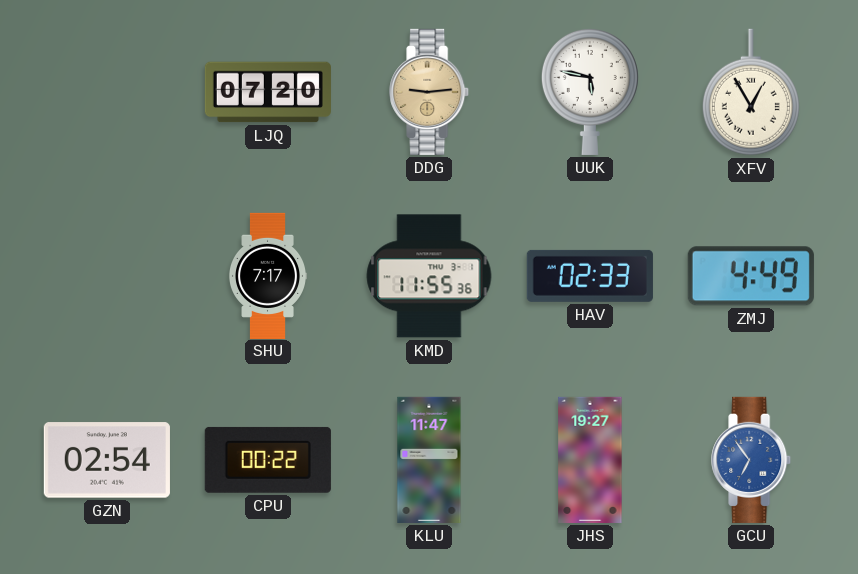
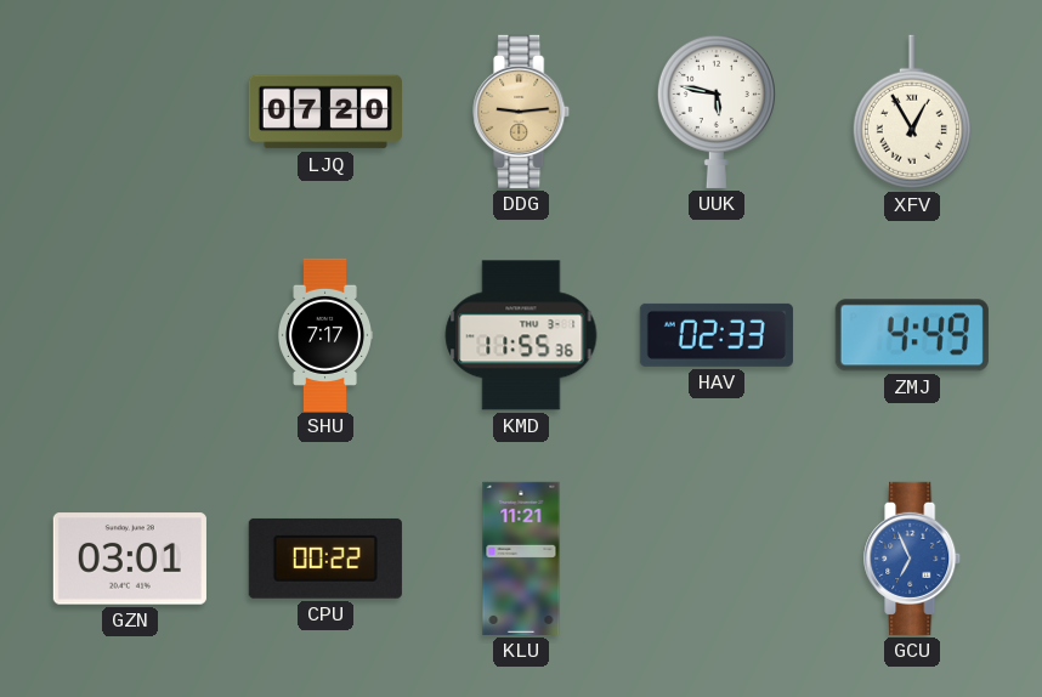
GZN: 02:54 -> 03:01
KLU: 11:47 -> 11:21
JHS: 19:27 -> none
GCU: 6:54 -> 6:56
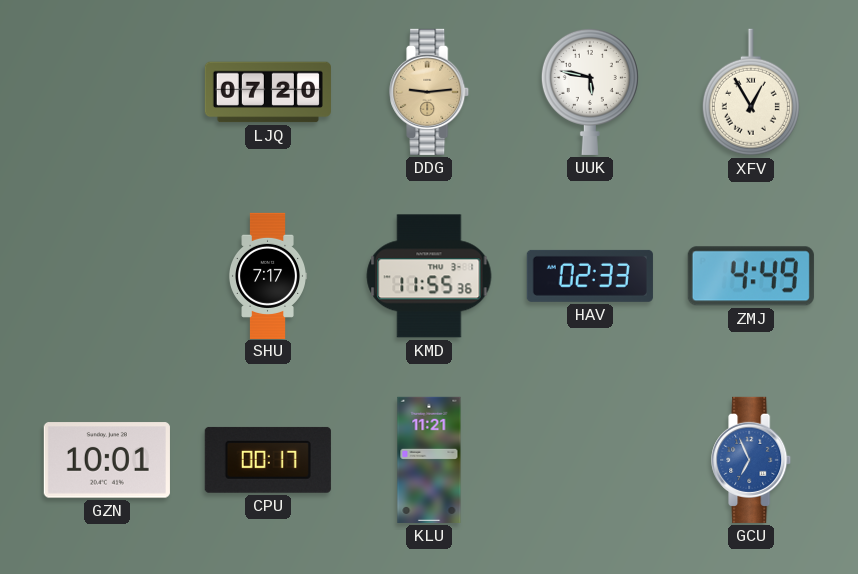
GZN: 03:01 -> 10:01
CPU: 00:22 -> 00:17
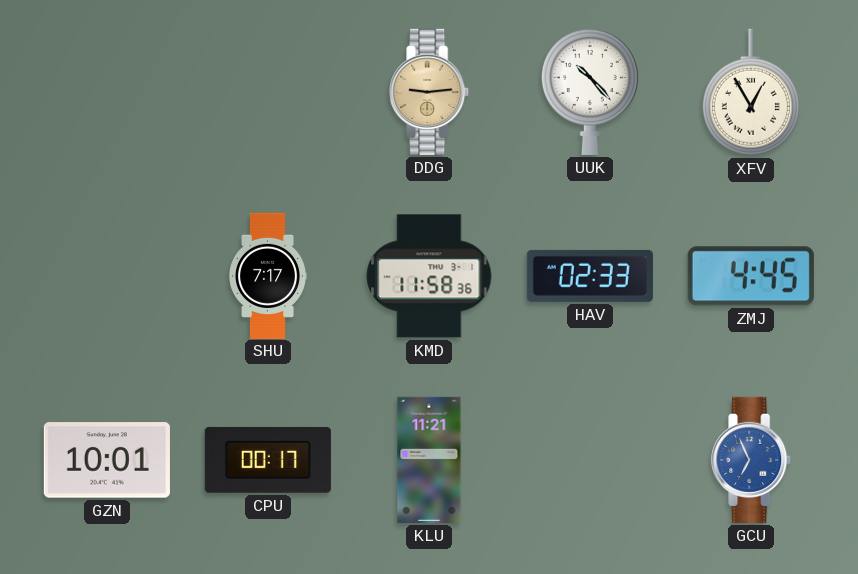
LJQ: 07:20 -> none
UUK: 5:47 -> 10:23
KMD: 11:55 -> 11:58
ZMJ: 4:49 -> 4:45
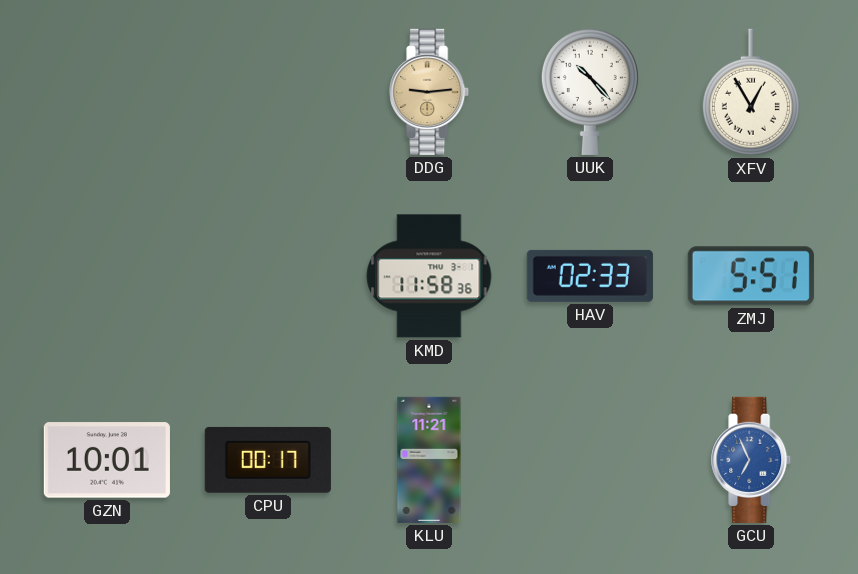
SHU: 7:17 -> none
ZMJ: 4:45 -> 5:51
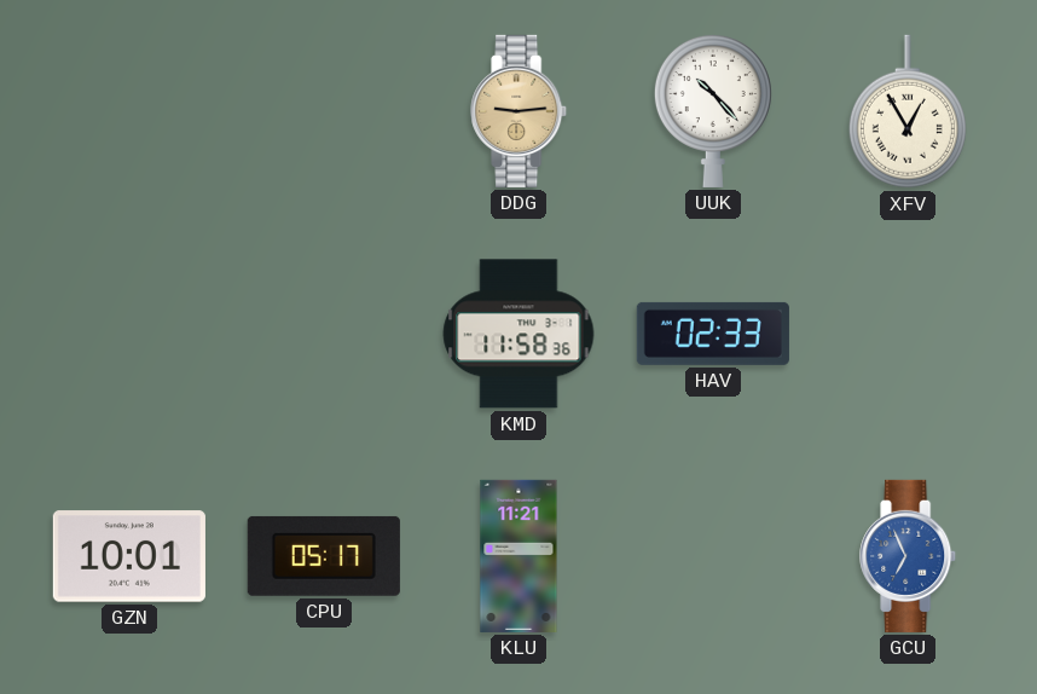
ZMJ: 5:51 -> none
CPU: 00:17 -> 05:17
